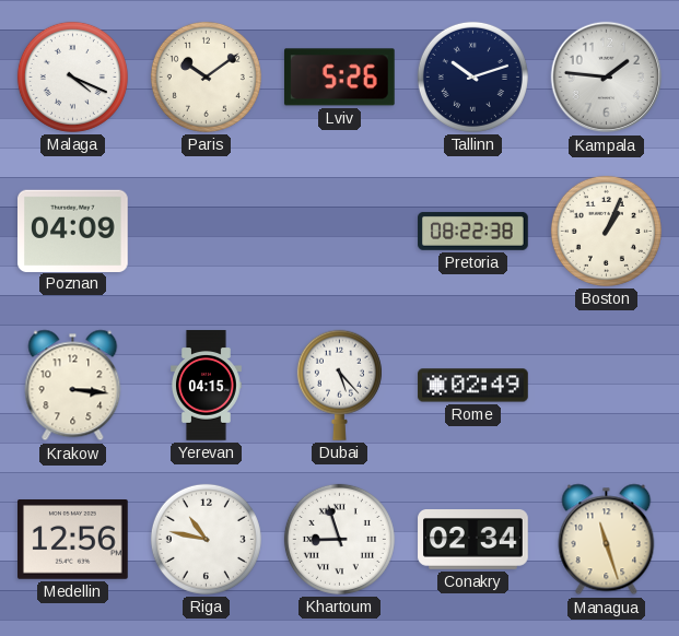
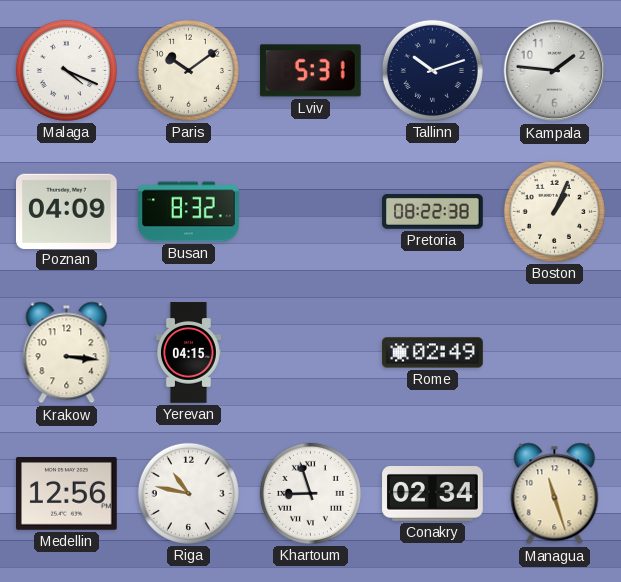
Lviv: 5:26 -> 5:31
Busan: none -> 8:32
Dubai: 5:23 -> none
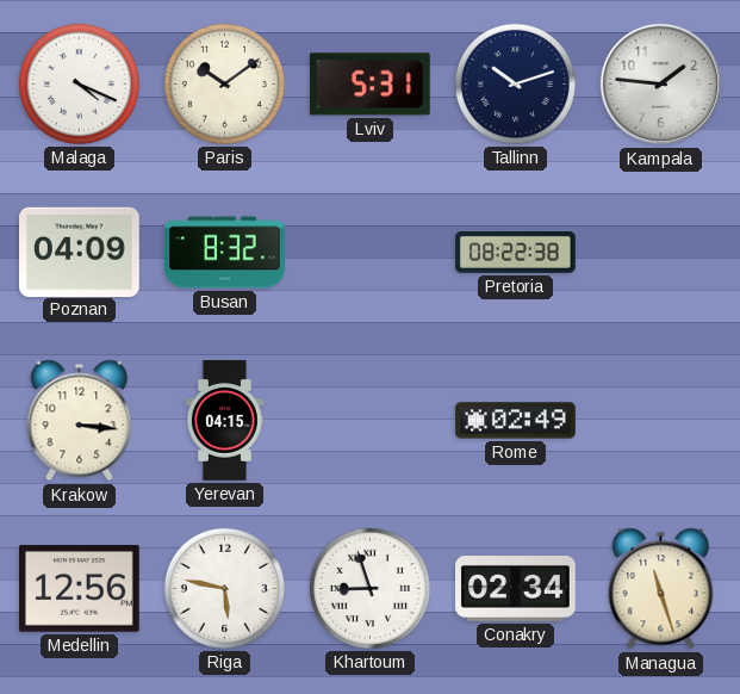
Boston: 1:04 -> none
Riga: 10:47 -> 5:47
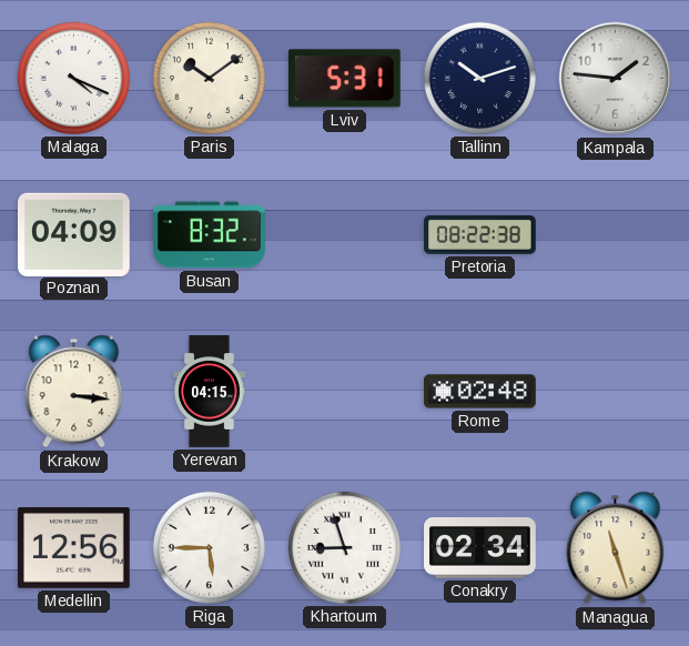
Rome: 02:49 -> 02:48
Riga: 5:47 -> 5:45
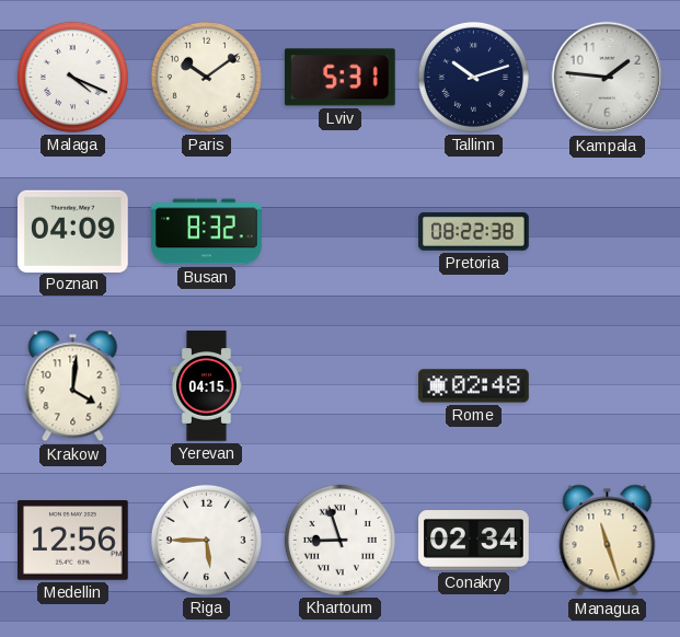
Krakow: 3:16 -> 4:01
